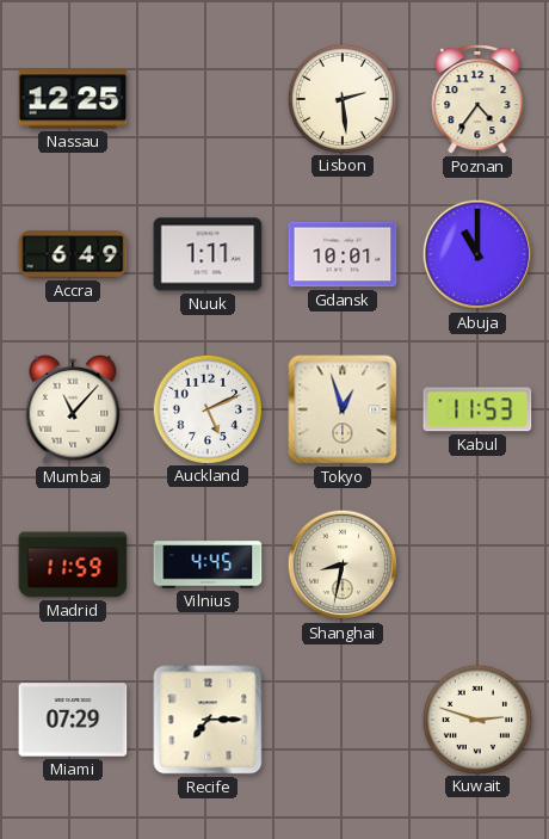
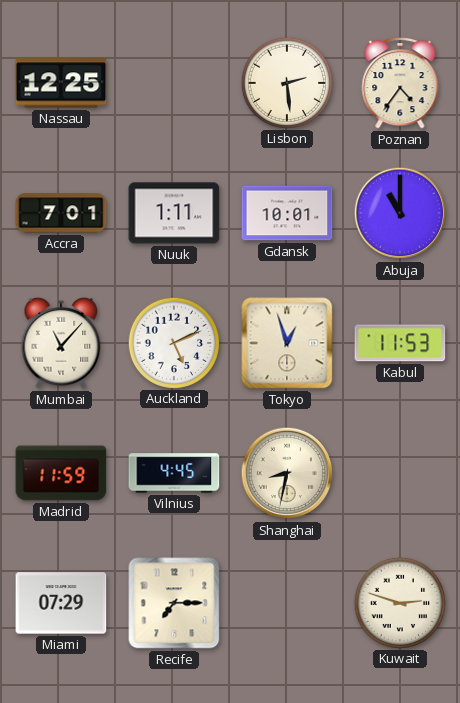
Accra: 6:49 -> 7:01
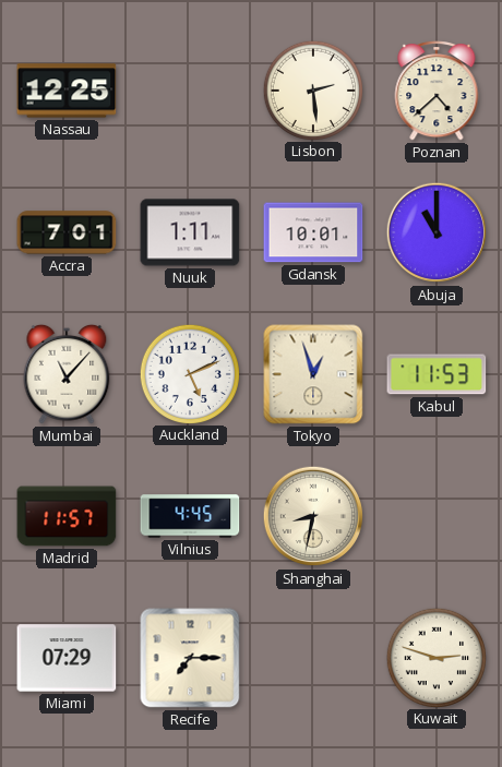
Poznan: 4:36 -> 4:38
Madrid: 11:59 -> 11:57
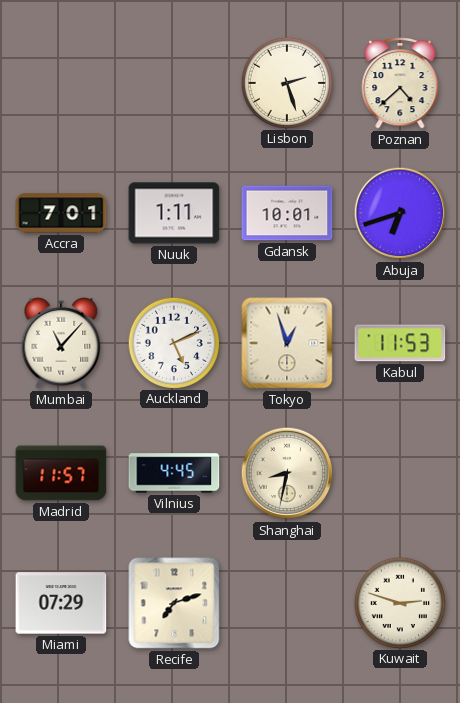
Nassau: 12:25 -> none
Lisbon: 2:29 -> 2:27
Abuja: 11:00 -> 6:42
Recife: 7:15 -> 7:12
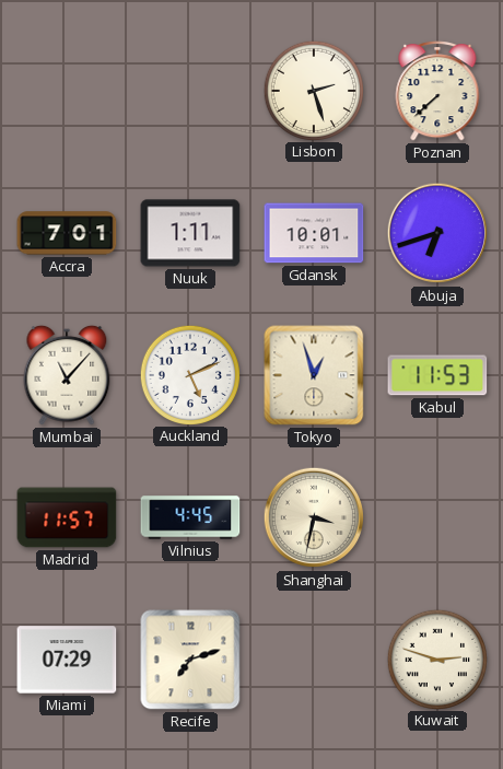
Poznan: 4:38 -> 7:38
Shanghai: 8:32 -> 3:32
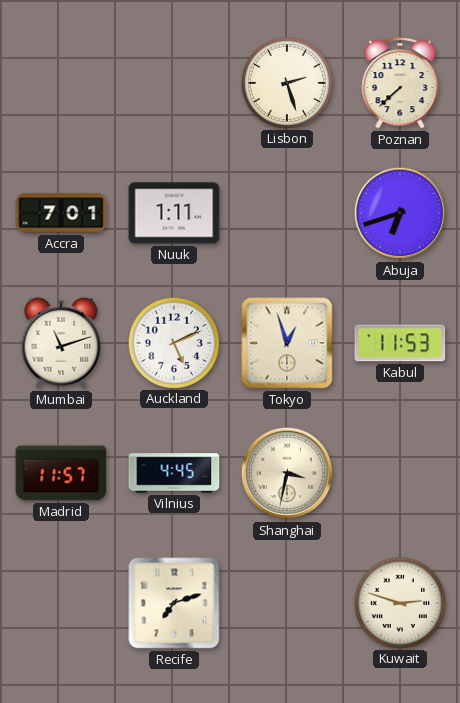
Gdansk: 10:01 -> none
Mumbai: 11:07 -> 11:12
Miami: 07:29 -> none
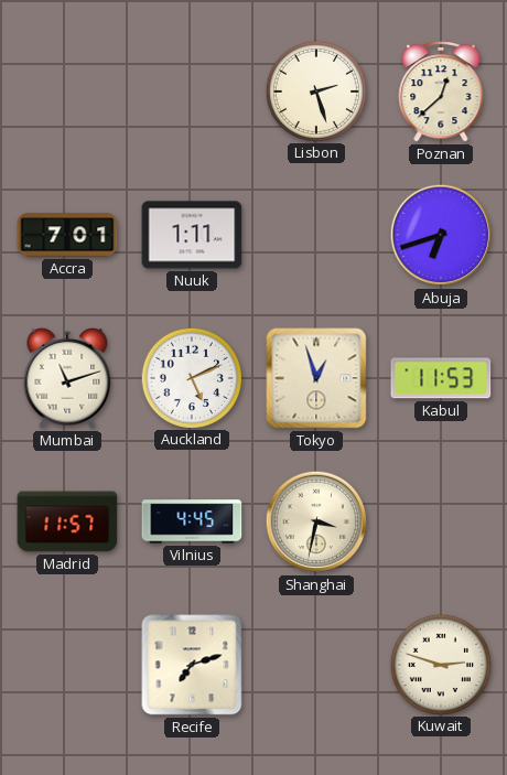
Poznan: 7:38 -> 12:38
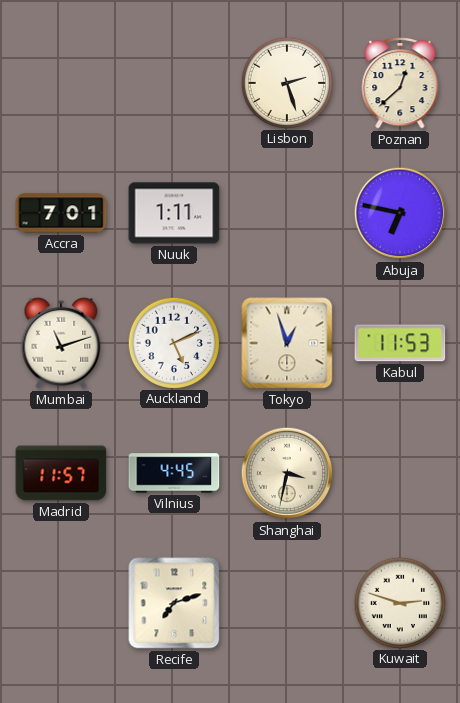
Abuja: 6:42 -> 6:47
